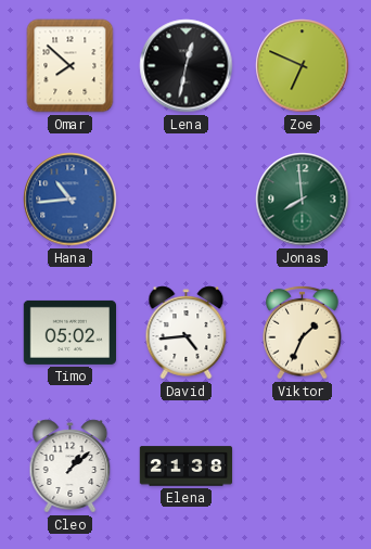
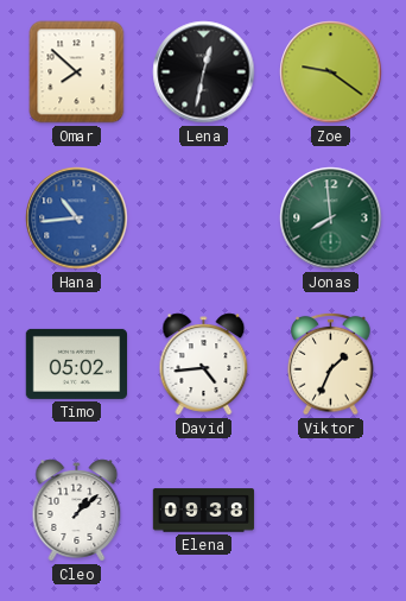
Zoe: 6:49 -> 9:21
Elena: 21:38 -> 09:38
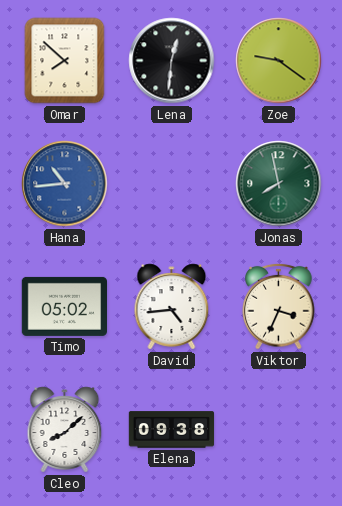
Lena: 12:32 -> 12:31
Jonas: 7:59 -> 7:58
Viktor: 1:34 -> 3:34
Cleo: 1:08 -> 8:08
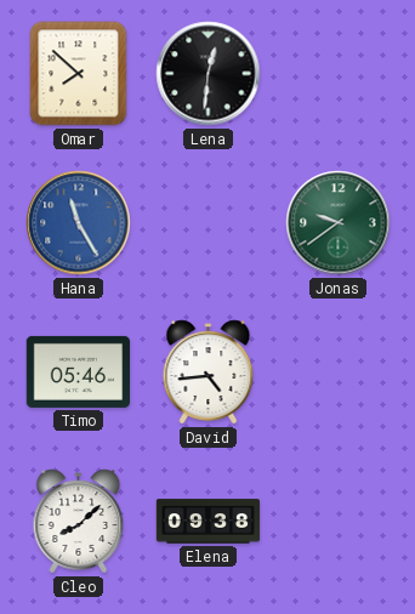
Zoe: 9:21 -> none
Hana: 10:44 -> 11:25
Jonas: 7:58 -> 9:39
Timo: 05:02 -> 05:46
Viktor: 3:34 -> none
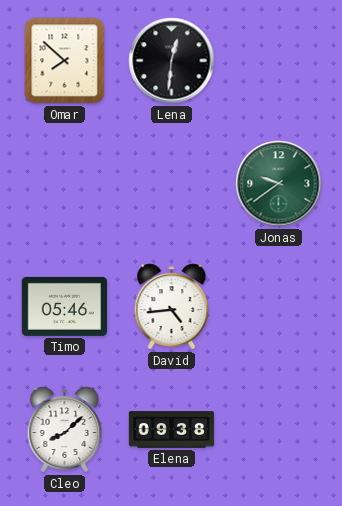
Hana: 11:25 -> none
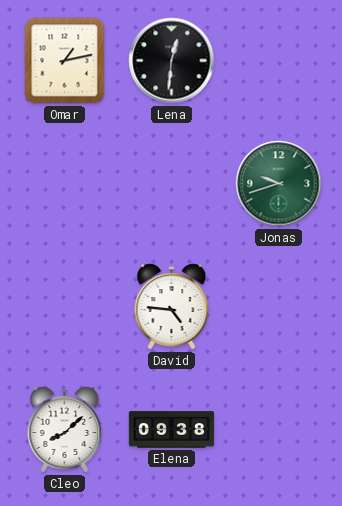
Omar: 7:52 -> 1:13
Jonas: 9:39 -> 9:42
Timo: 05:46 -> none
David: 4:44 -> 4:46
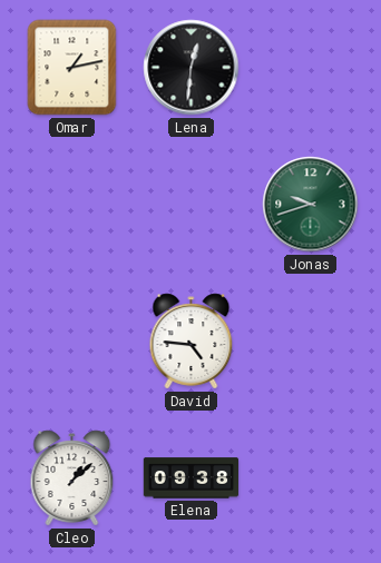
Cleo: 8:08 -> 1:08
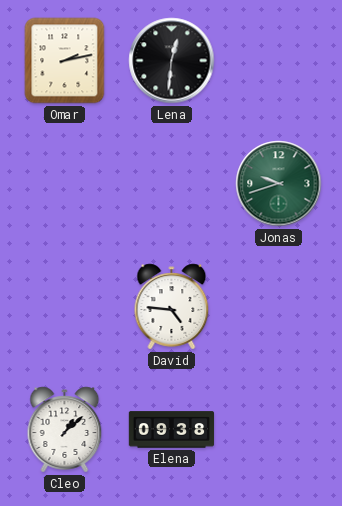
Omar: 1:13 -> 2:13
